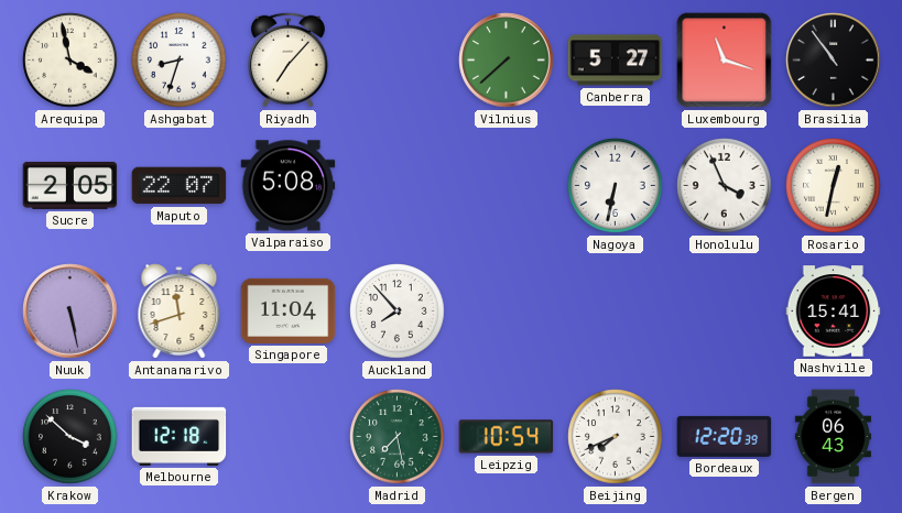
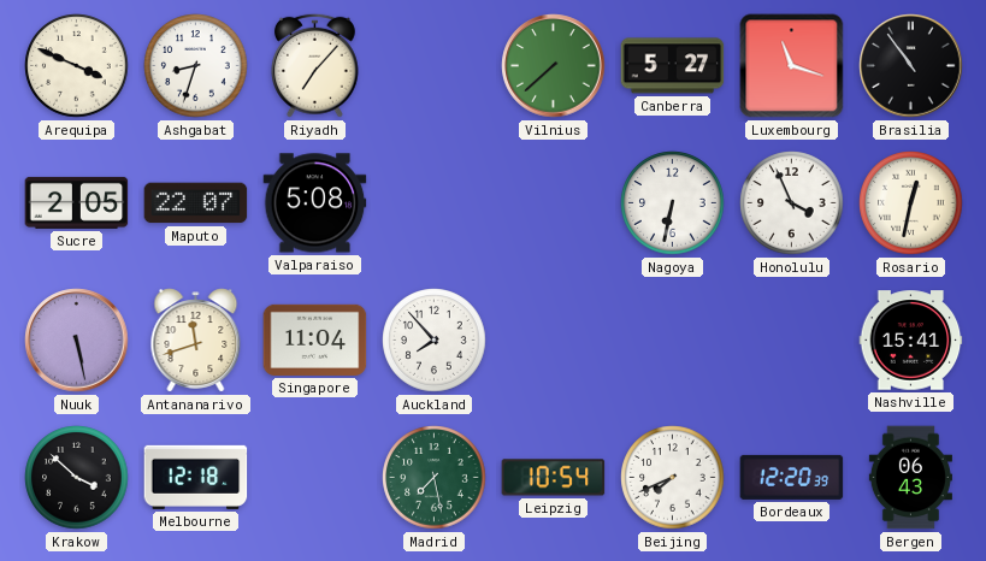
Arequipa: 3:58 -> 3:49
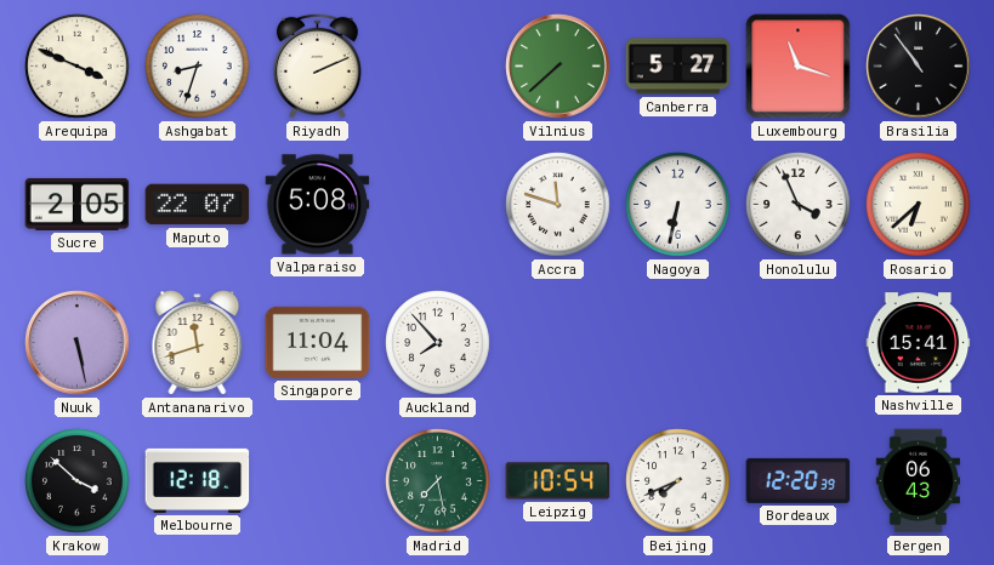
Riyadh: 7:07 -> 2:11
Accra: none -> 11:48
Rosario: 12:32 -> 6:38
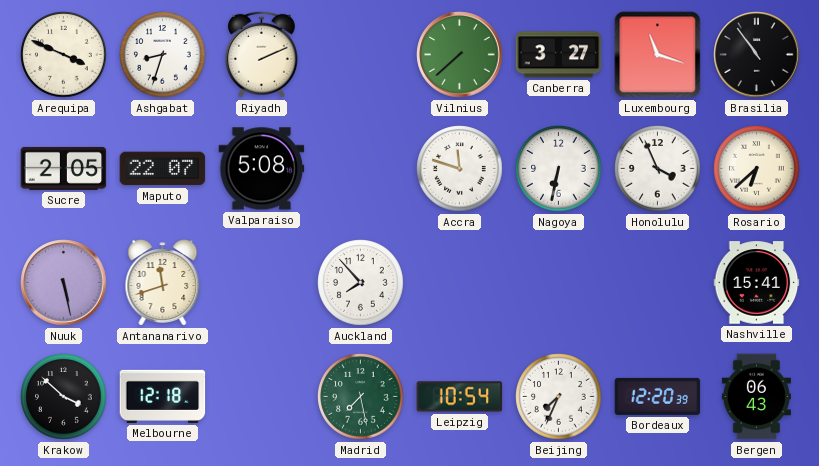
Canberra: 5:27 -> 3:27
Singapore: 11:04 -> none
Beijing: 7:41 -> 7:34
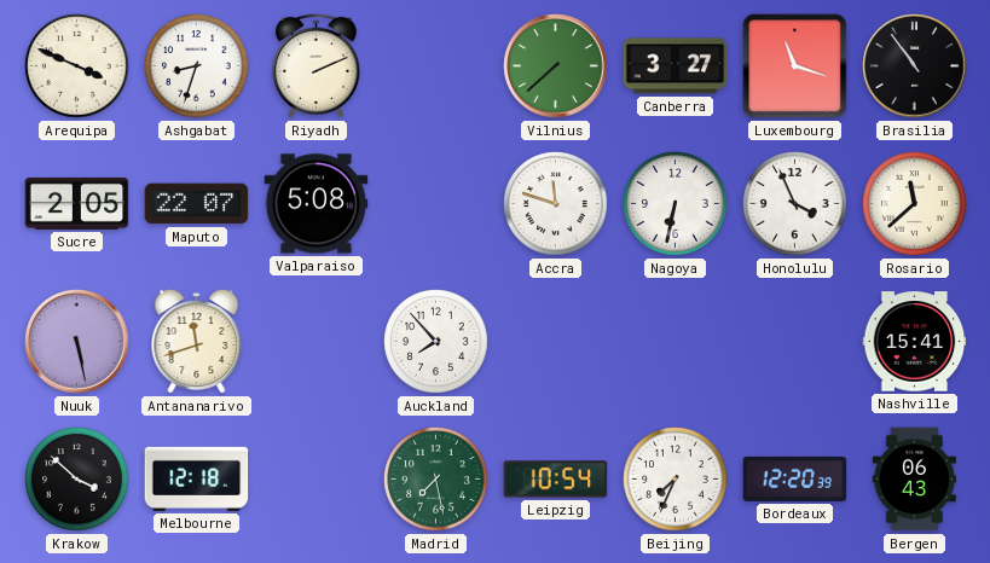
Rosario: 6:38 -> 11:38
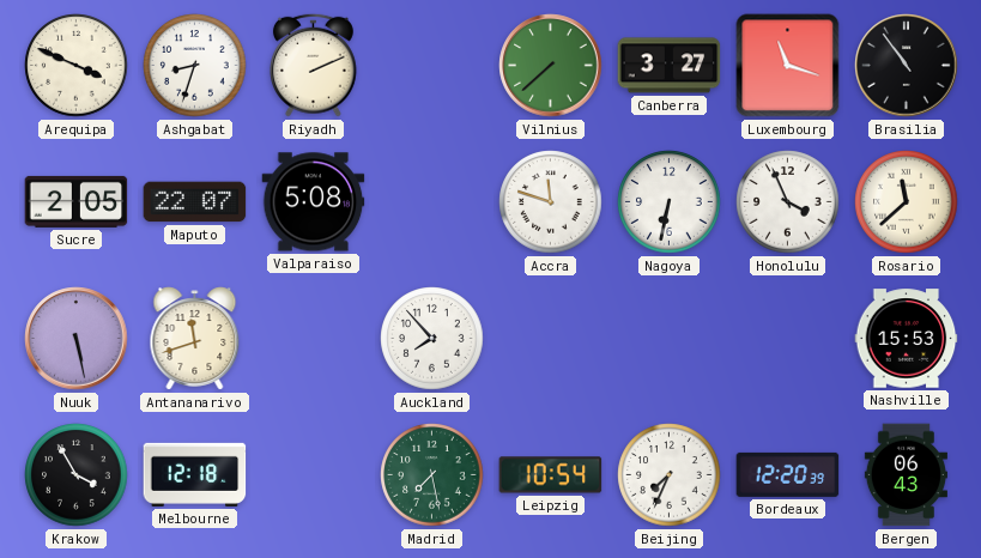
Nashville: 15:41 -> 15:53
Krakow: 3:52 -> 3:55
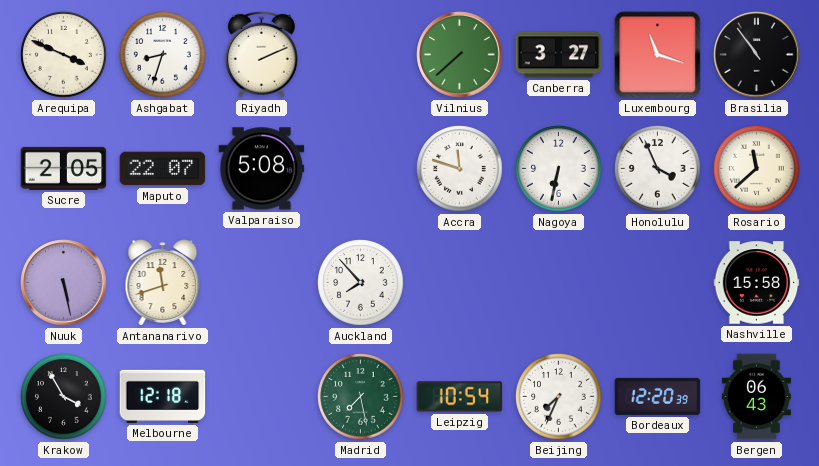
Nashville: 15:53 -> 15:58
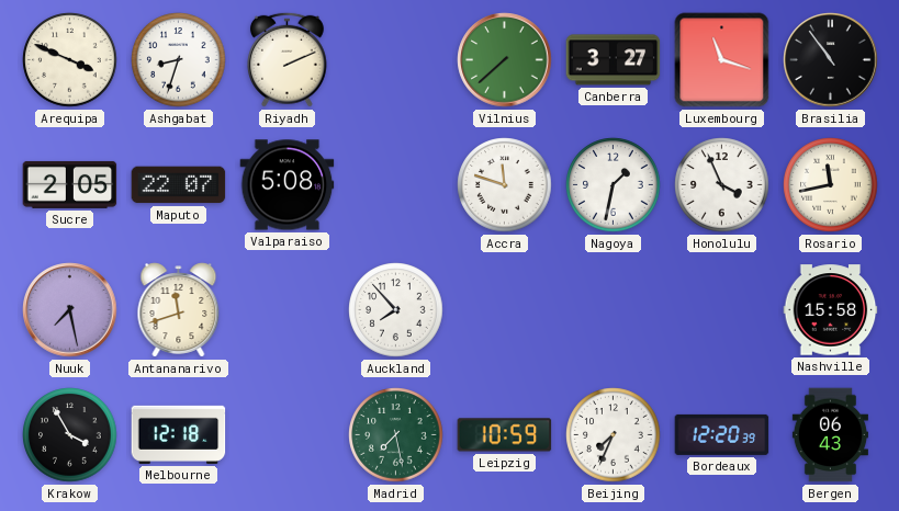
Nagoya: 6:32 -> 1:32
Rosario: 11:38 -> 11:43
Nuuk: 5:28 -> 7:28
Leipzig: 10:54 -> 10:59
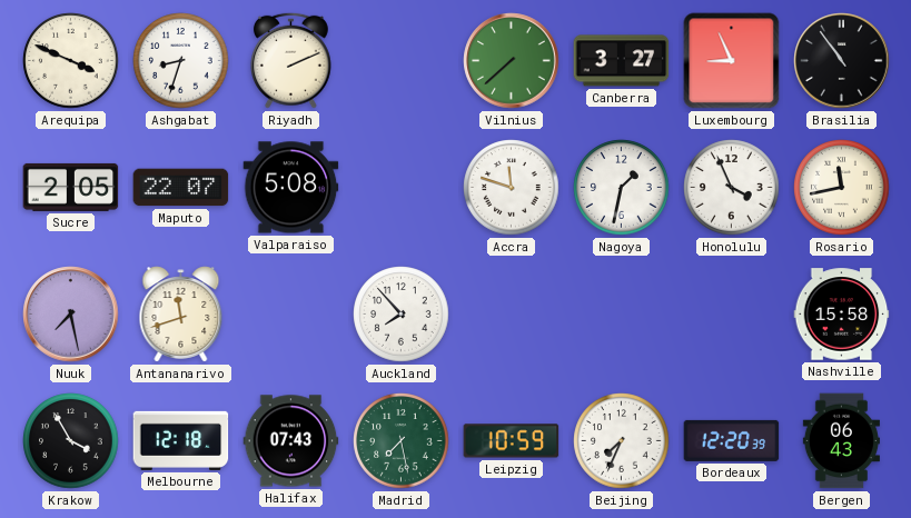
Luxembourg: 11:18 -> 8:56
Halifax: none -> 07:43
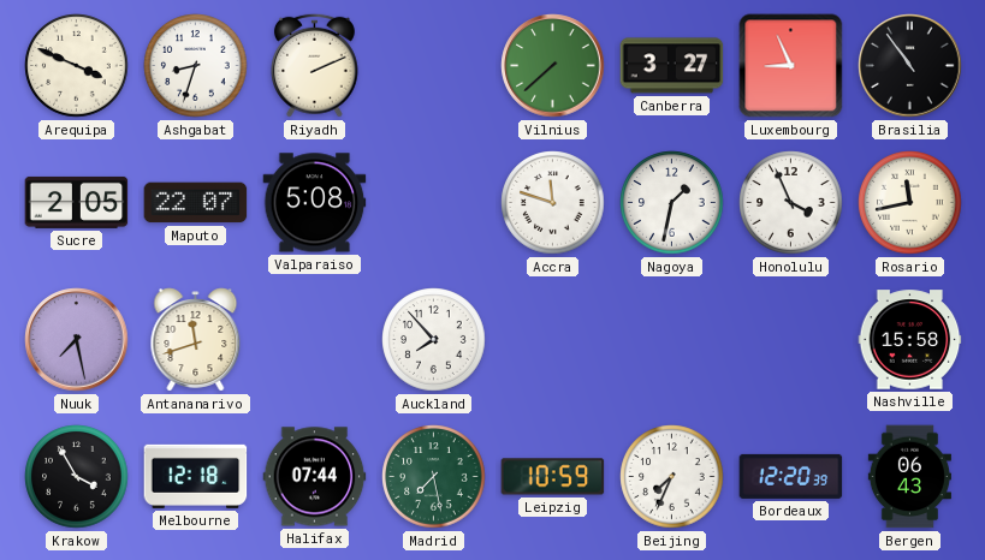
Halifax: 07:43 -> 07:44
